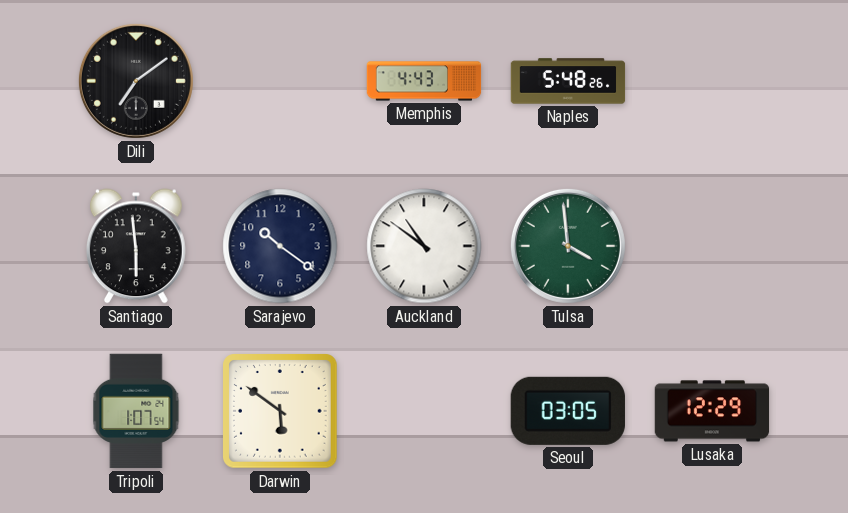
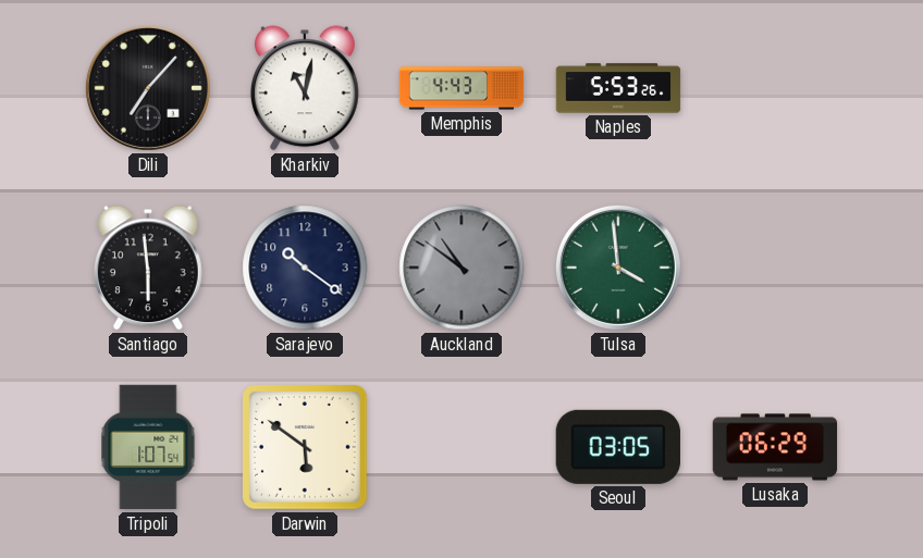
Dili: 7:09 -> 7:07
Kharkiv: none -> 11:02
Naples: 5:48 -> 5:53
Auckland dial: white -> grey
Lusaka: 12:29 -> 06:29
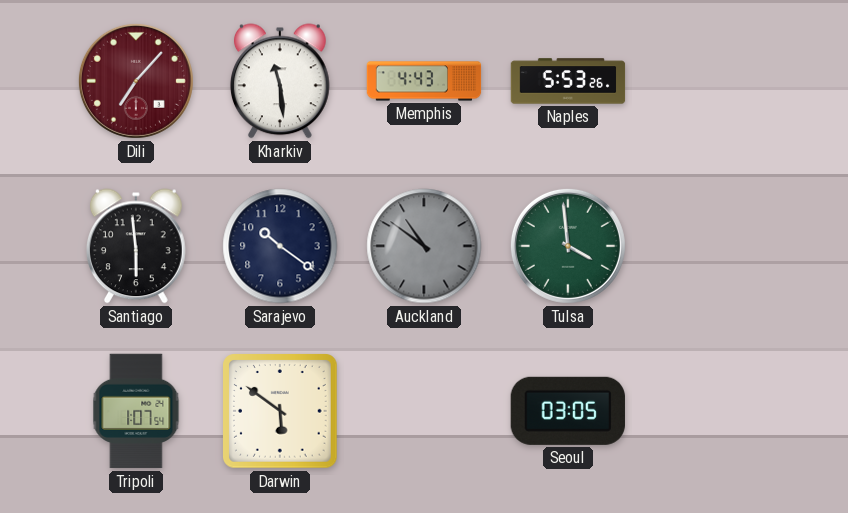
Dili dial: black -> burgundy
Kharkiv: 11:02 -> 11:29
Lusaka: 06:29 -> none
